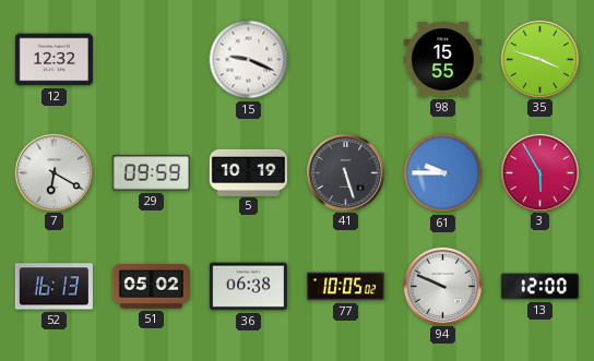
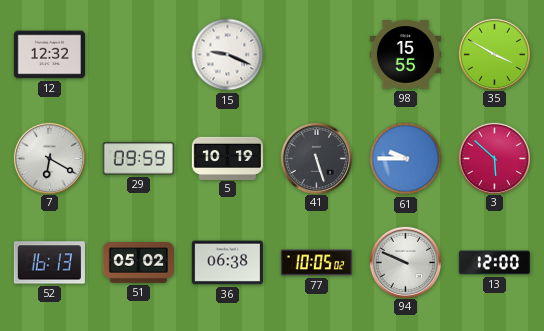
35: 3:48 -> 3:50
3: 5:55 -> 5:52
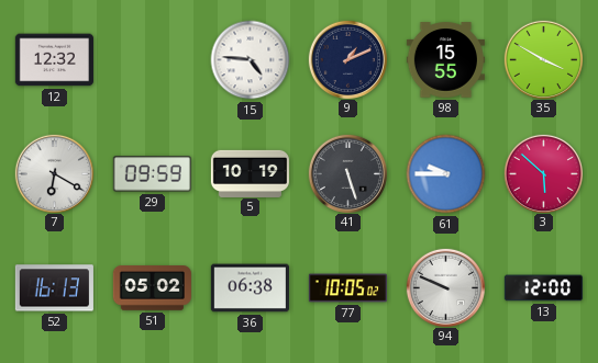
15: 9:19 -> 4:46
9: none -> 1:11
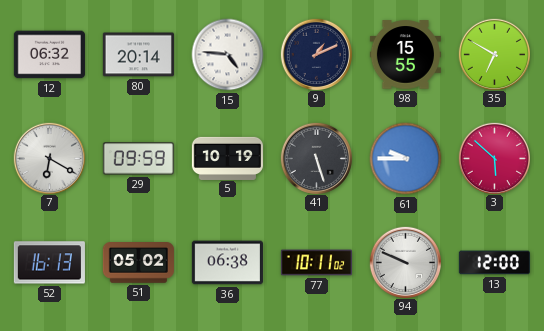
12: 12:32 -> 06:32
80: none -> 20:14
35: 3:50 -> 6:50
77: 10:05 -> 10:11
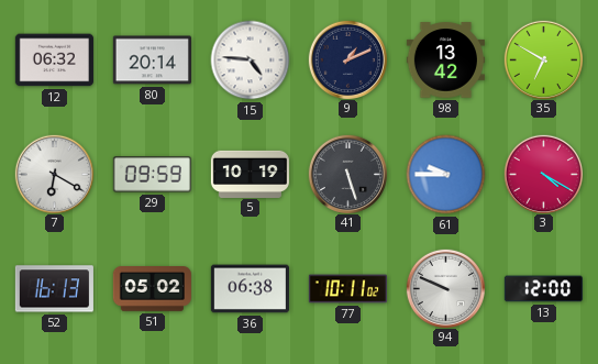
98: 15:55 -> 13:42
3: 5:52 -> 4:20
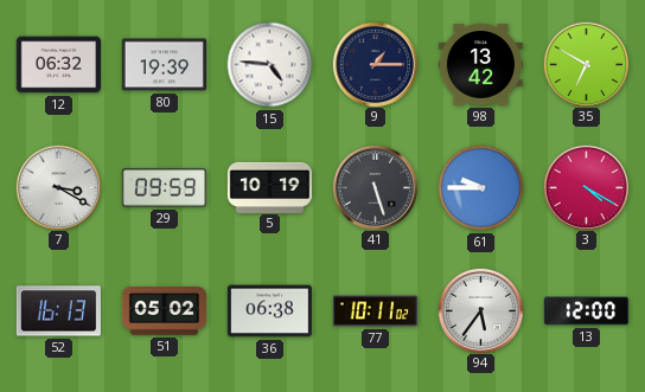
80: 20:14 -> 19:39
9: 1:11 -> 1:15
7: 6:20 -> 3:20
94: 9:49 -> 5:36
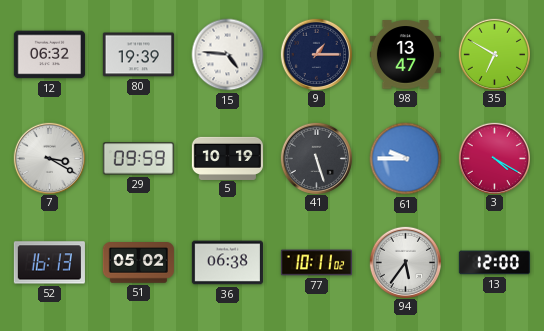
98: 13:42 -> 13:47
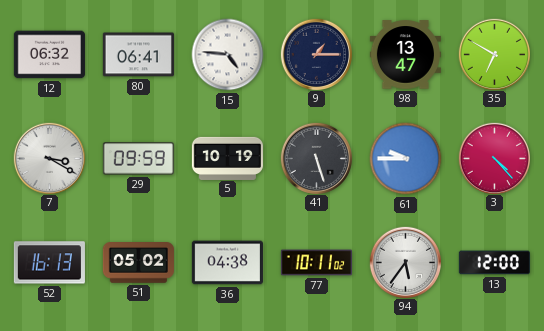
80: 19:39 -> 06:41
3: 4:20 -> 4:23
36: 06:38 -> 04:38
